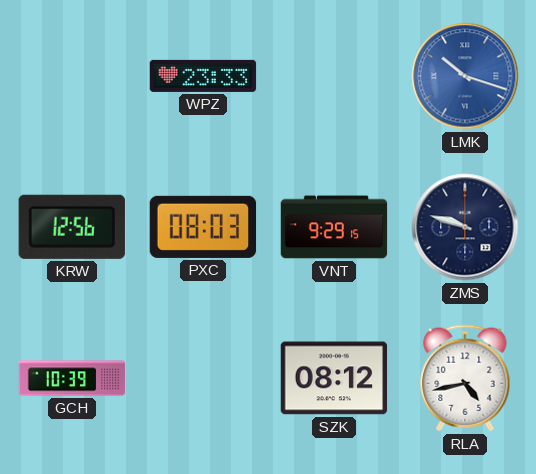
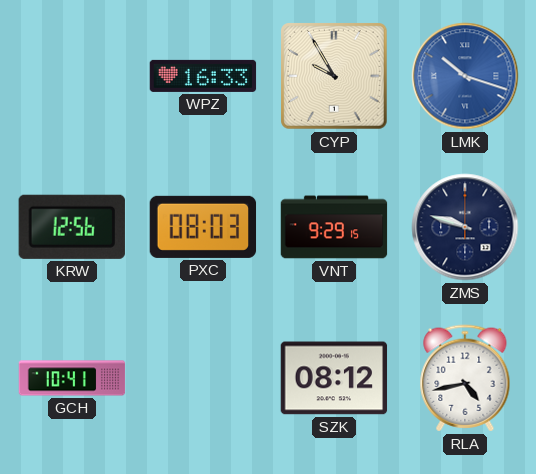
WPZ: 23:33 -> 16:33
CYP: none -> 9:55
GCH: 10:39 -> 10:41
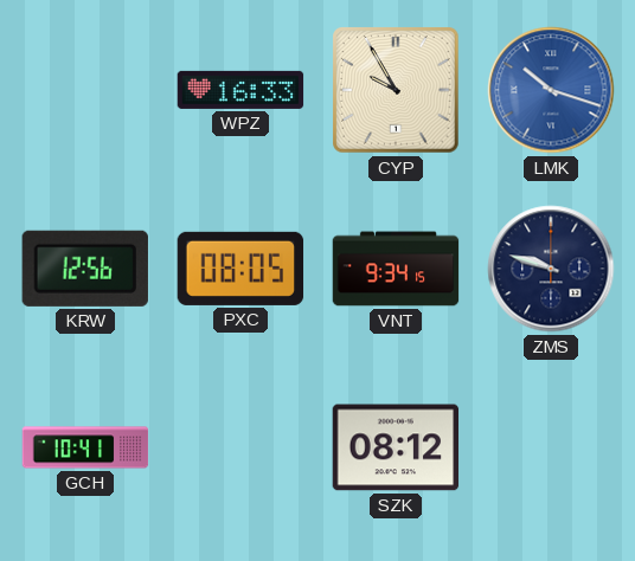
PXC: 08:03 -> 08:05
VNT: 9:29 -> 9:34
RLA: 4:43 -> none
